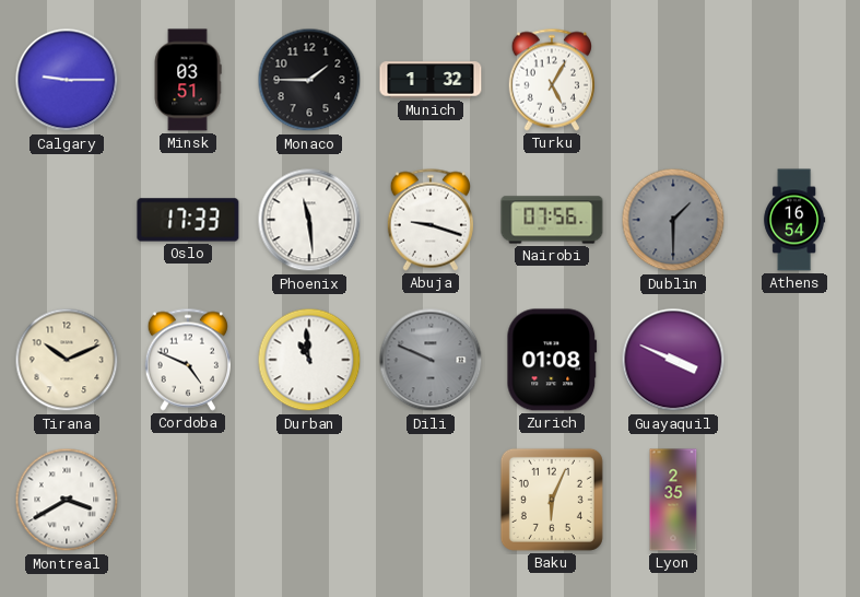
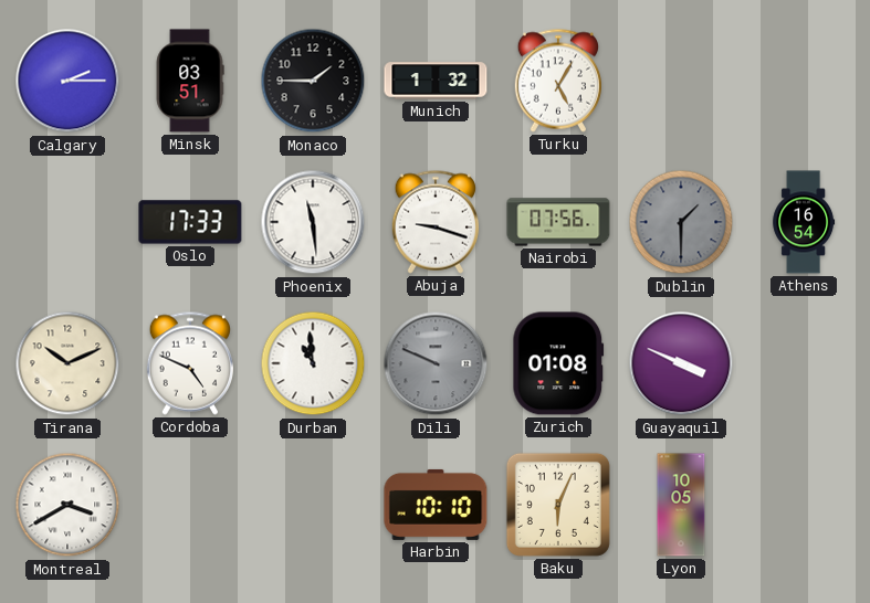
Calgary: 9:15 -> 2:15
Harbin: none -> 10:10
Lyon: 2:35 -> 10:05
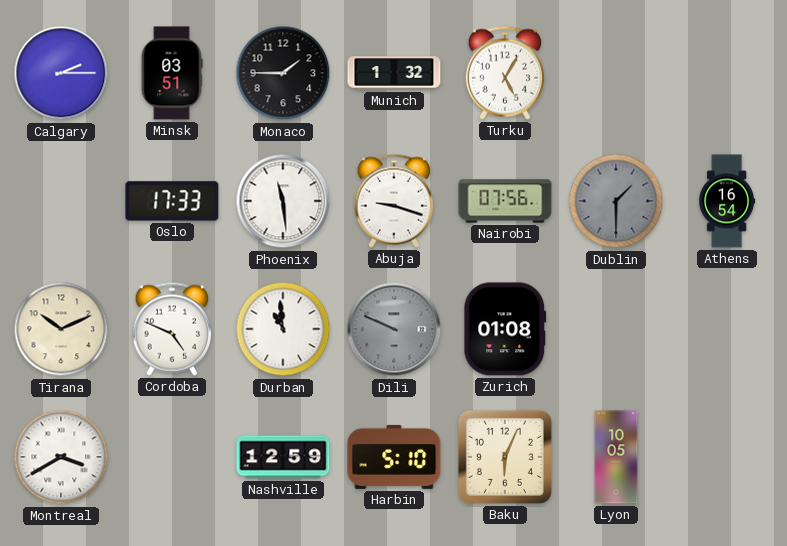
Guayaquil: 3:49 -> none
Nashville: none -> 12:59
Harbin: 10:10 -> 5:10
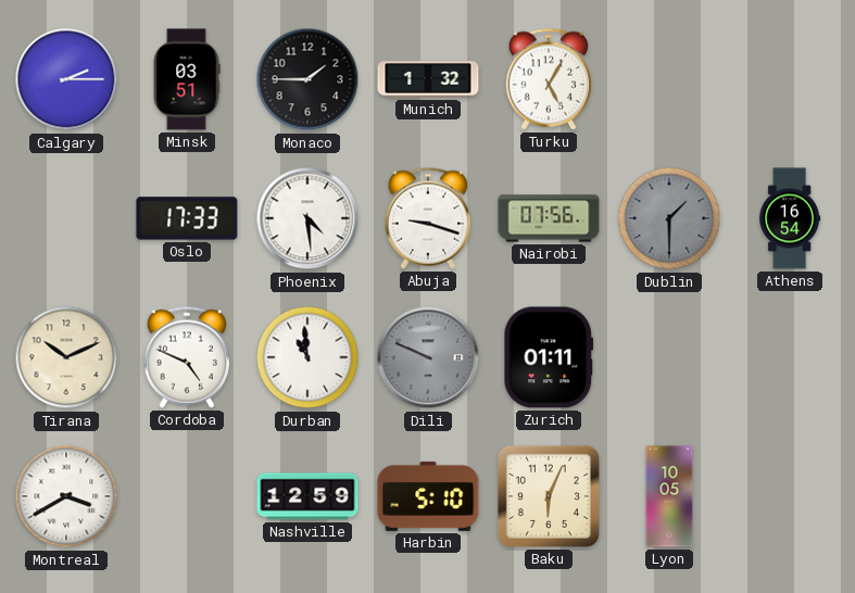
Phoenix: 11:29 -> 4:29
Zurich: 01:08 -> 01:11
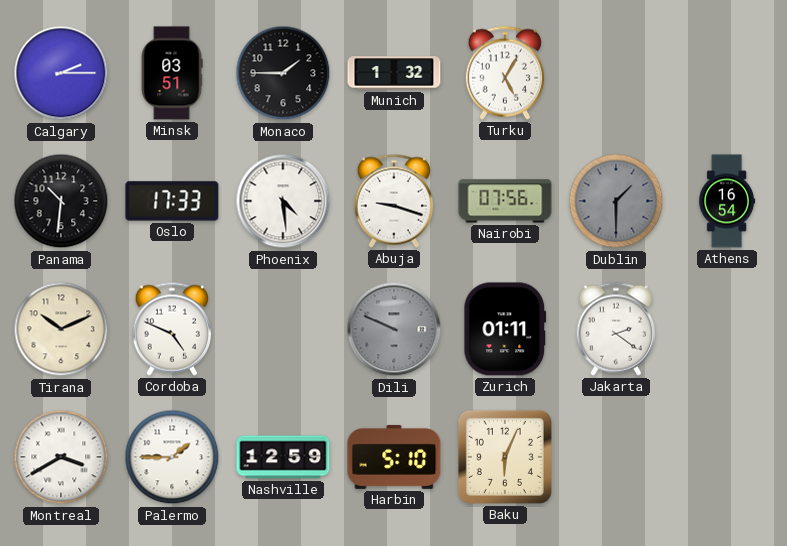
Panama: none -> 10:31
Durban: 10:59 -> none
Jakarta: none -> 2:21
Palermo: none -> 1:45
Lyon: 10:05 -> none
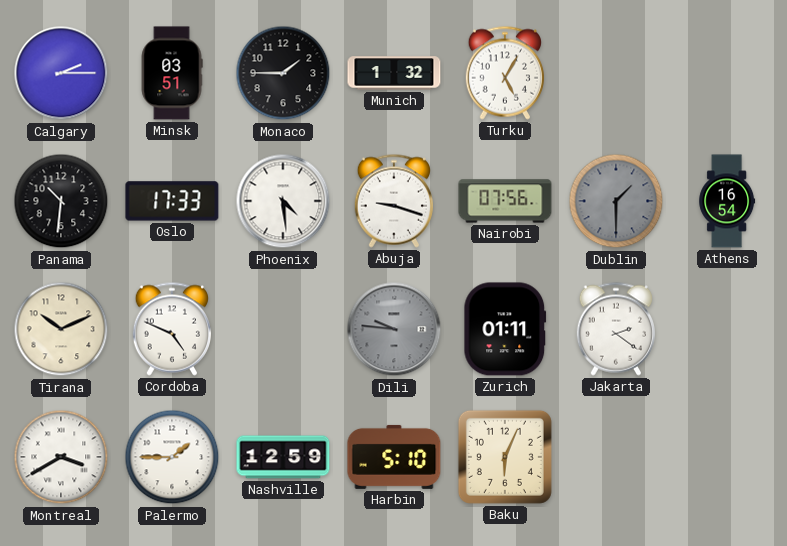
Dili: 9:49 -> 9:46
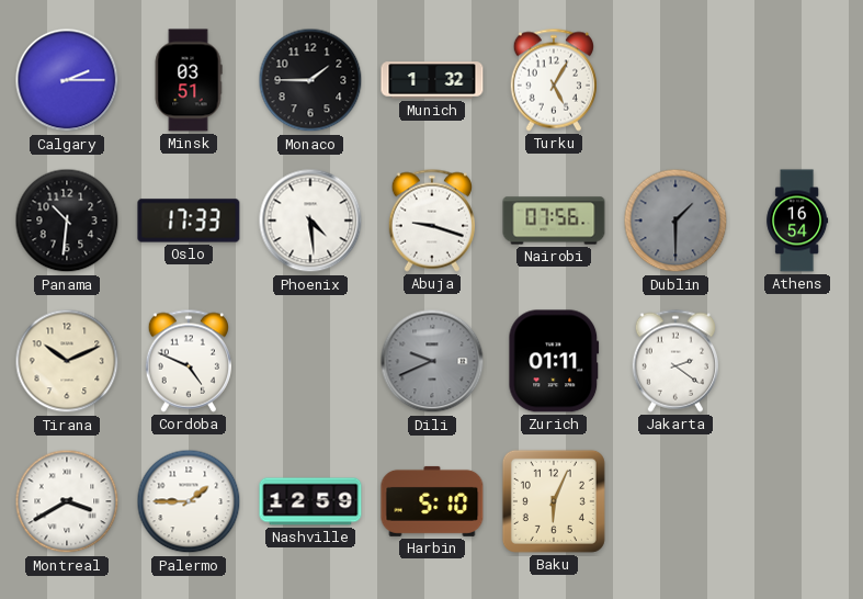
Dili: 9:46 -> 9:41
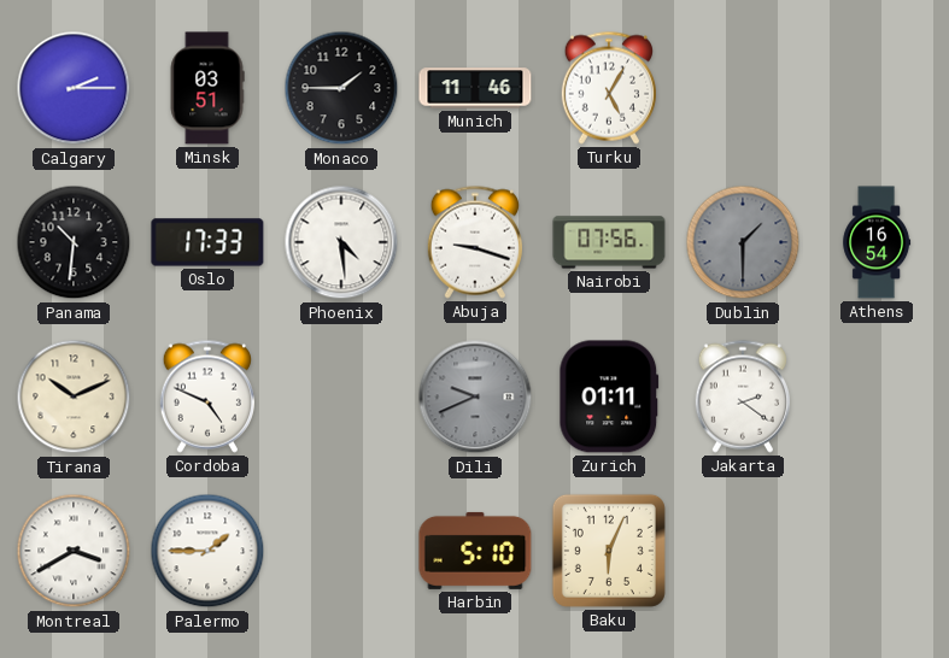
Munich: 1:32 -> 11:46
Nashville: 12:59 -> none
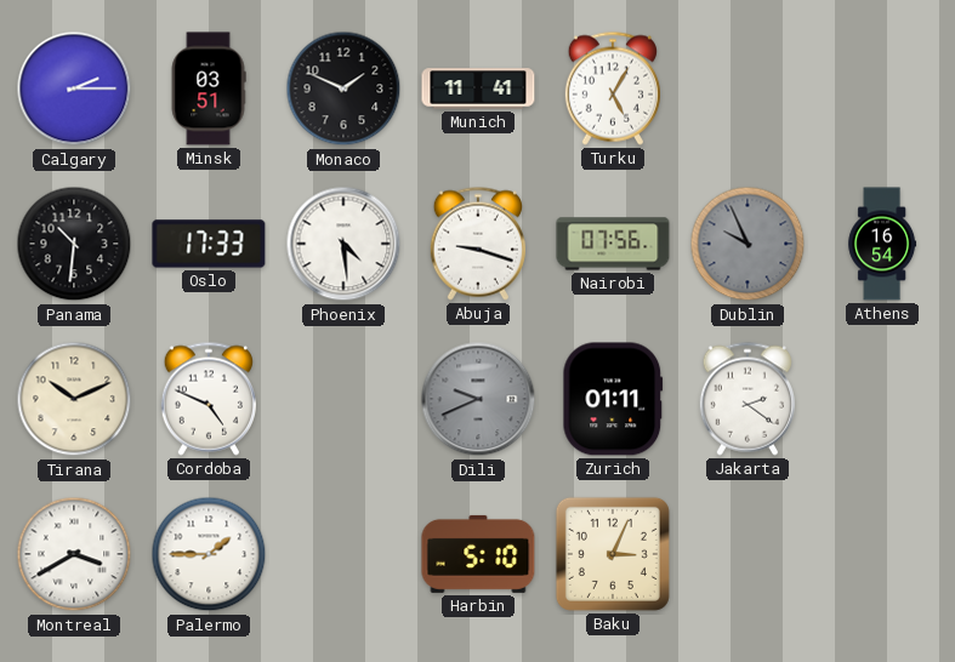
Monaco: 1:45 -> 1:49
Munich: 11:46 -> 11:41
Dublin: 1:30 -> 9:56
Baku: 6:04 -> 3:04
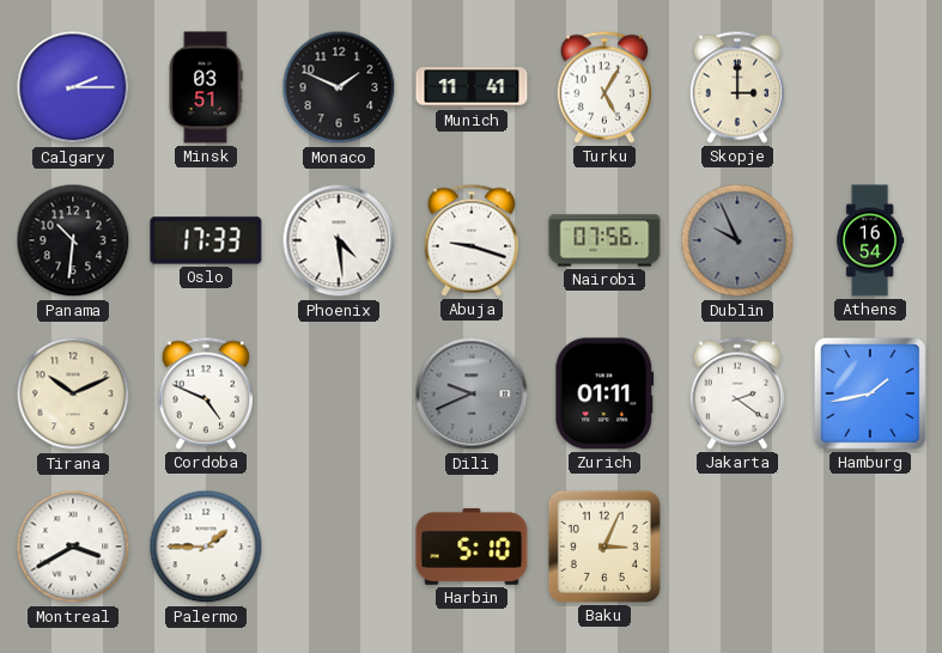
Skopje: none -> 3:00
Hamburg: none -> 1:43
